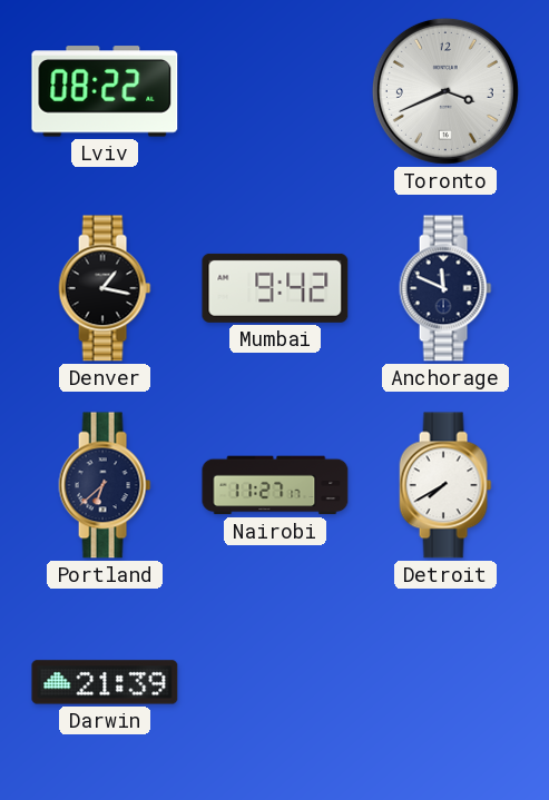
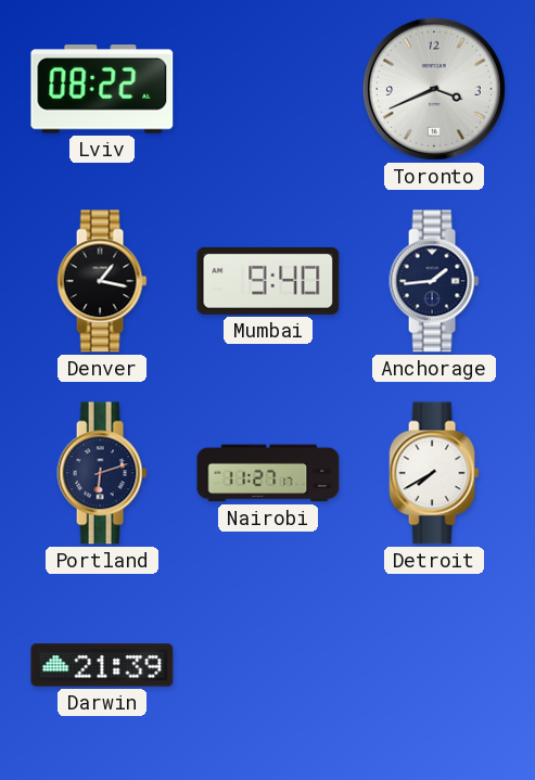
Mumbai: 9:42 -> 9:40
Anchorage: 11:49 -> 1:44
Portland: 6:38 -> 6:12
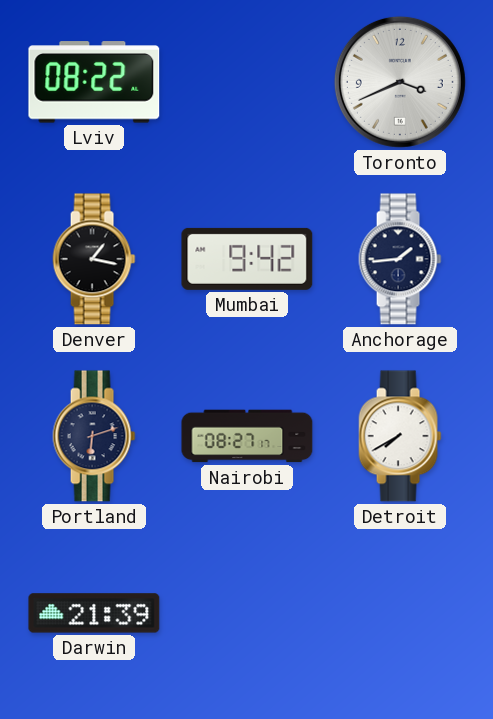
Mumbai: 9:40 -> 9:42
Nairobi: 11:27 -> 08:27
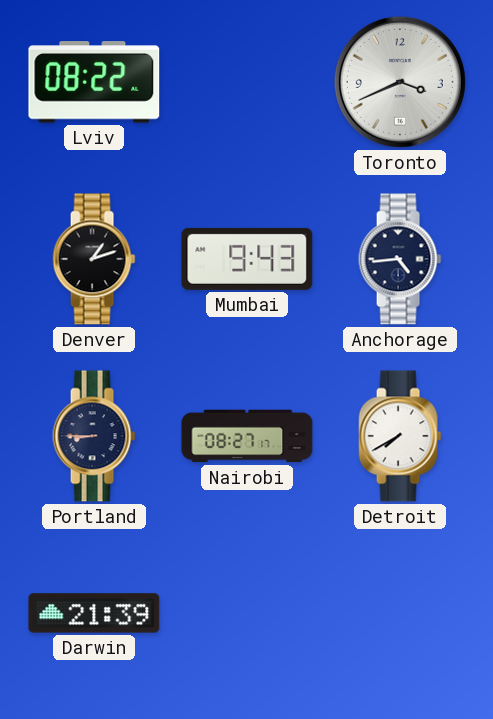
Denver: 1:17 -> 1:12
Mumbai: 9:42 -> 9:43
Anchorage: 1:44 -> 4:44
Portland: 6:12 -> 8:45
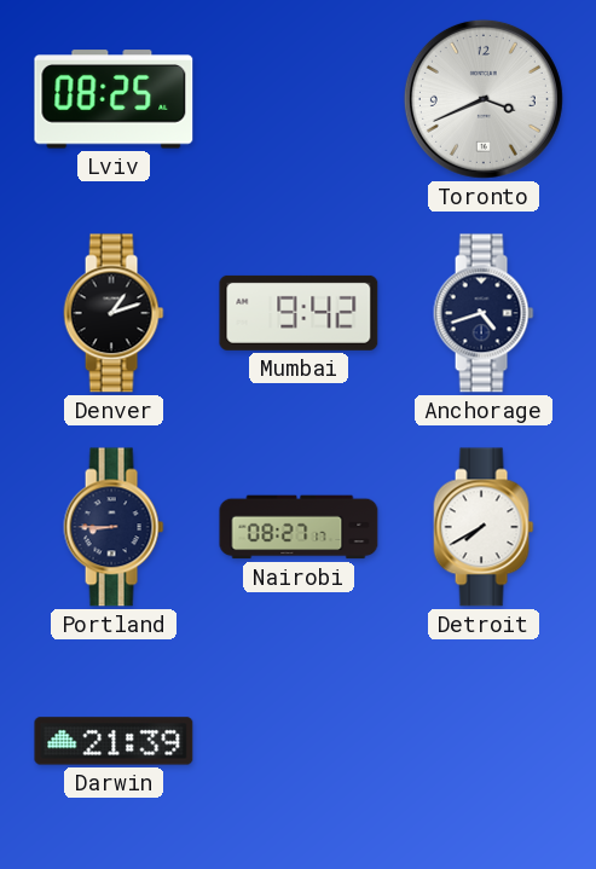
Lviv: 08:22 -> 08:25
Mumbai: 9:43 -> 9:42
Anchorage: 4:44 -> 4:42
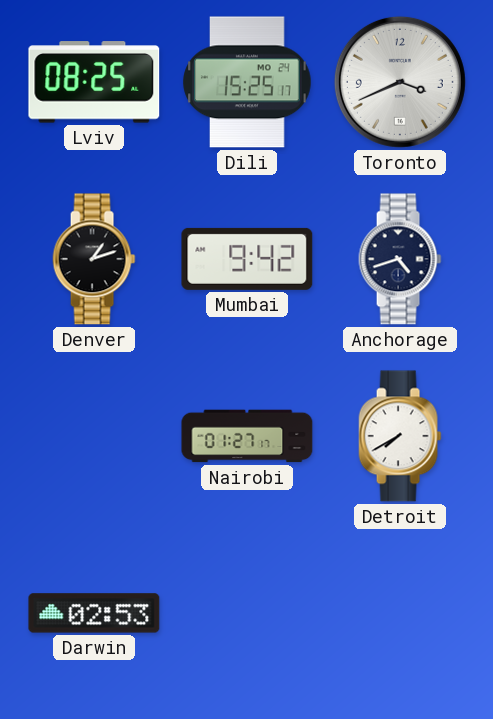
Dili: none -> 15:25
Portland: 8:45 -> none
Nairobi: 08:27 -> 01:27
Darwin: 21:39 -> 02:53
